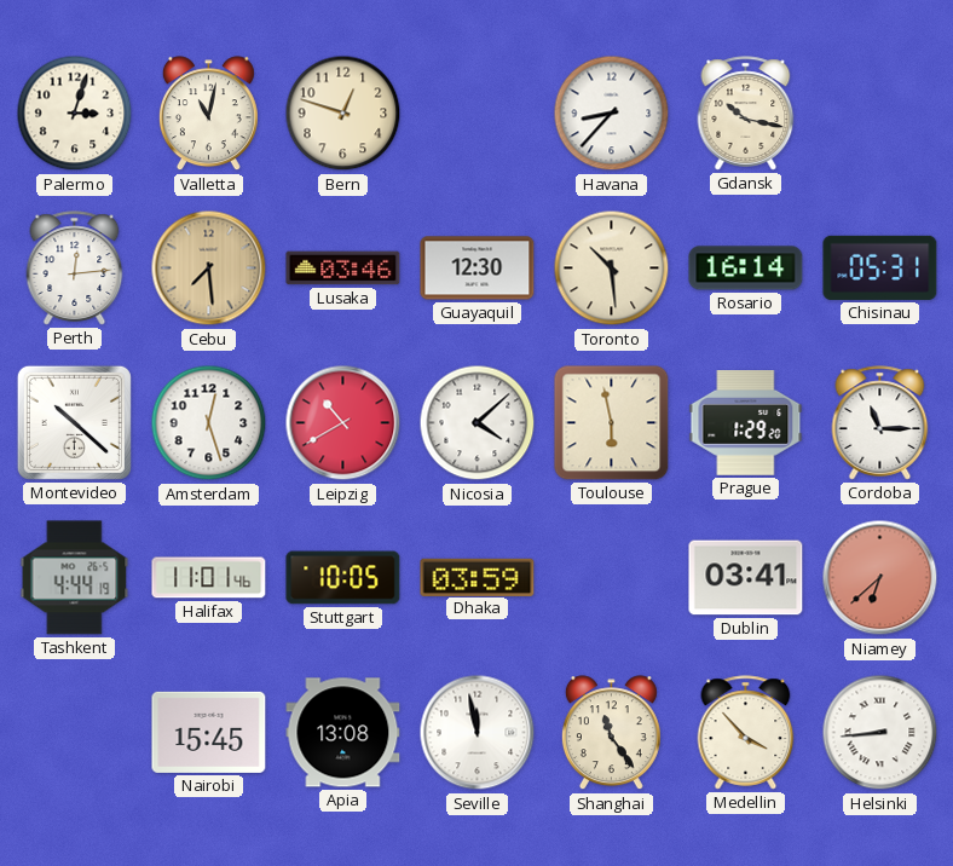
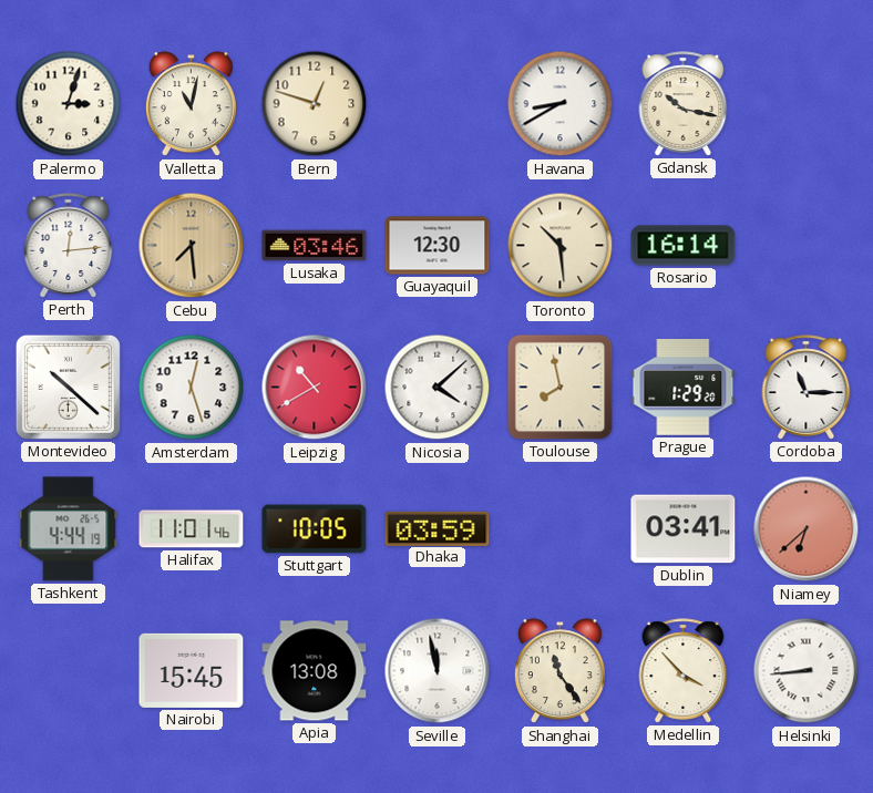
Havana: 8:37 -> 8:40
Chisinau: 05:31 -> none
Toulouse: 5:58 -> 7:58
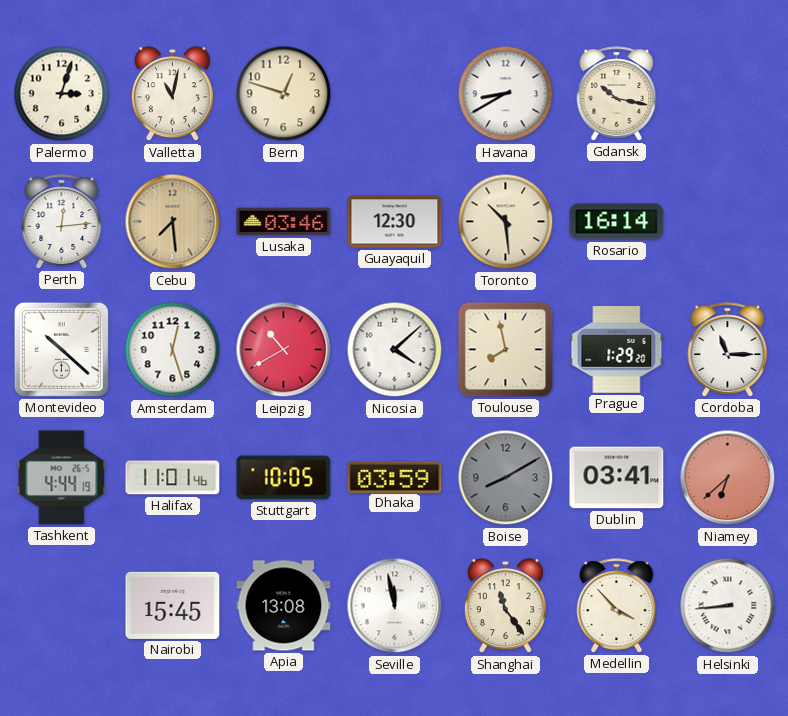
Boise: none -> 8:10
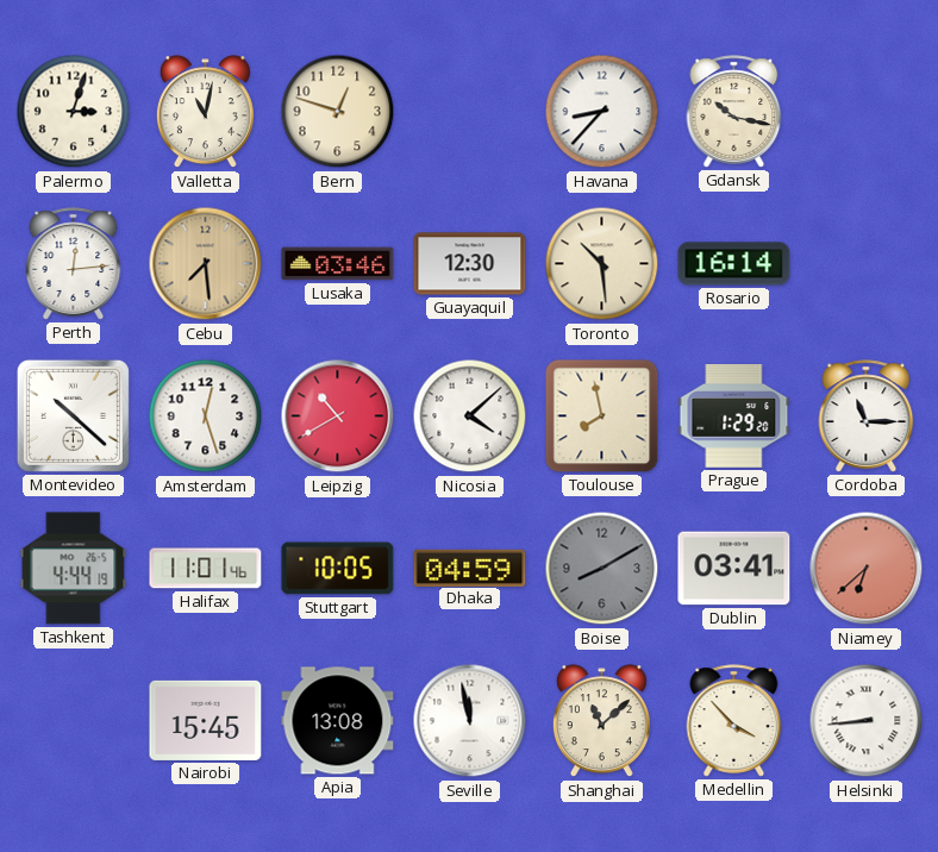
Havana: 8:40 -> 8:37
Dhaka: 03:59 -> 04:59
Shanghai: 11:24 -> 11:08
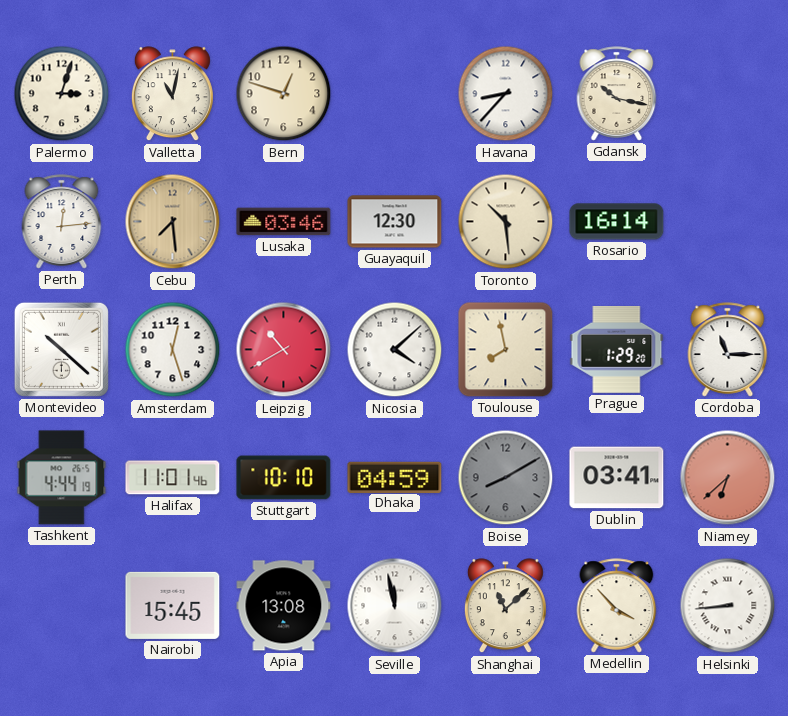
Stuttgart: 10:05 -> 10:10
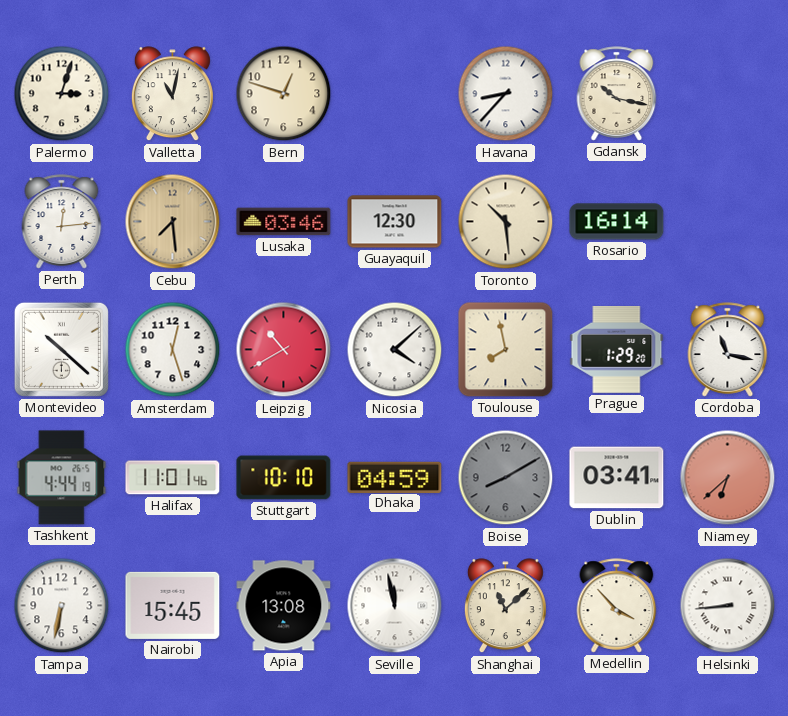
Cordoba: 11:15 -> 11:17
Tampa: none -> 6:32
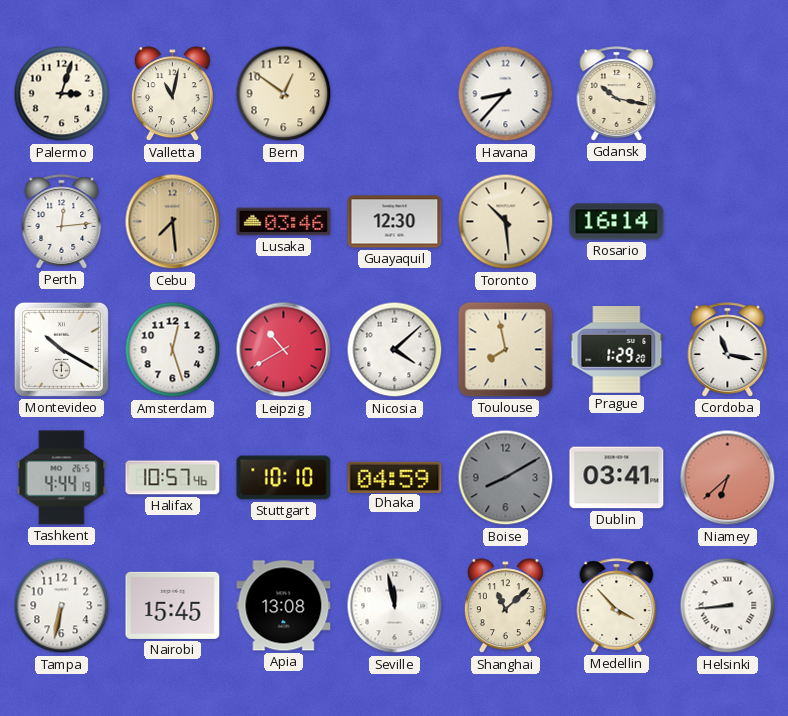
Bern: 12:48 -> 12:51
Montevideo: 10:22 -> 10:20
Halifax: 11:01 -> 10:57
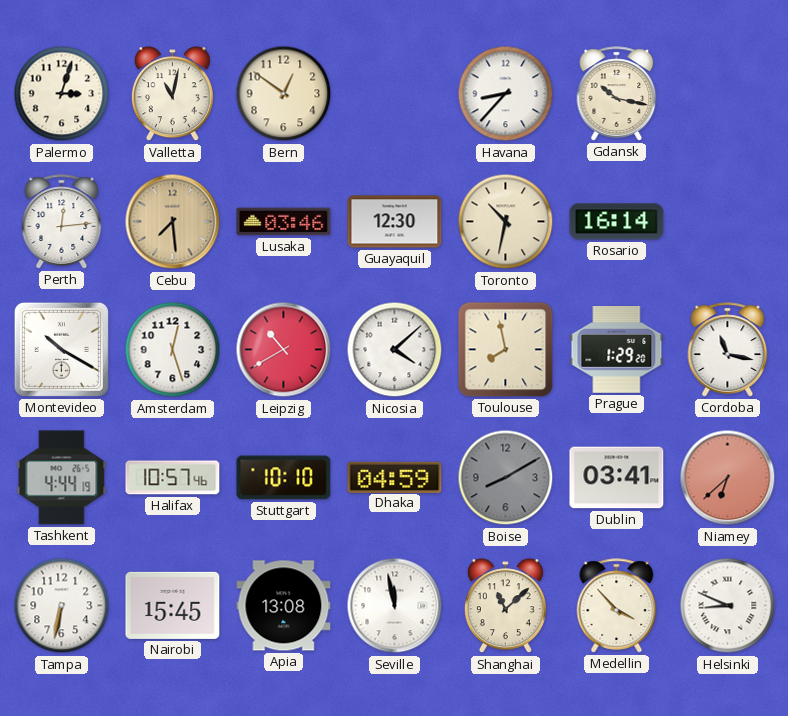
Toronto: 10:29 -> 10:32
Helsinki: 8:44 -> 8:49
